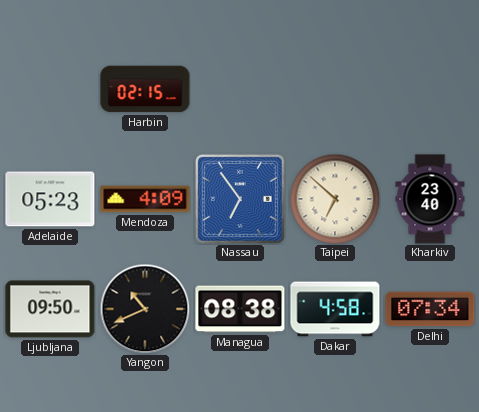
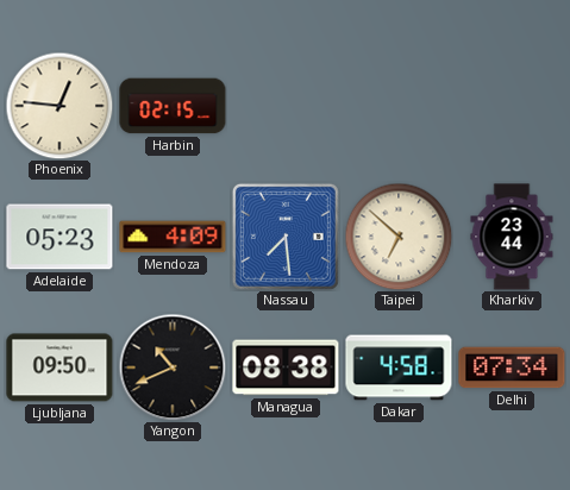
Phoenix: none -> 12:46
Nassau: 6:54 -> 7:29
Kharkiv: 23:40 -> 23:44
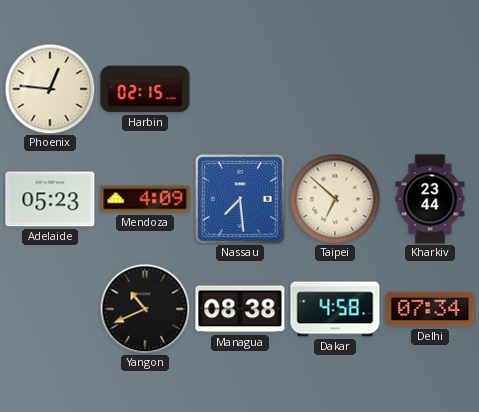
Ljubljana: 09:50 -> none
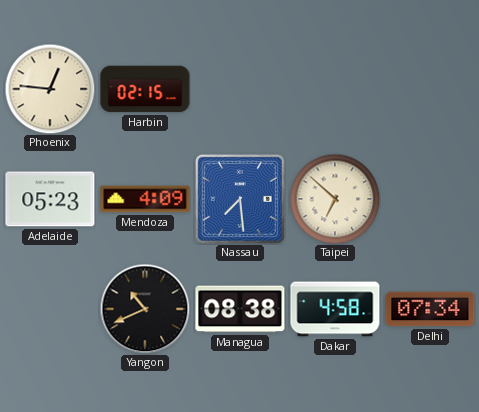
Kharkiv: 23:44 -> none
